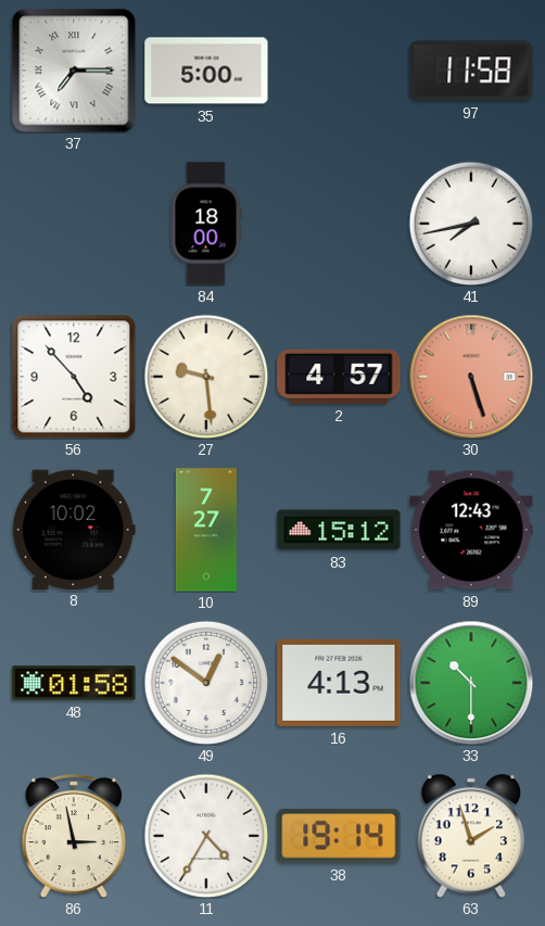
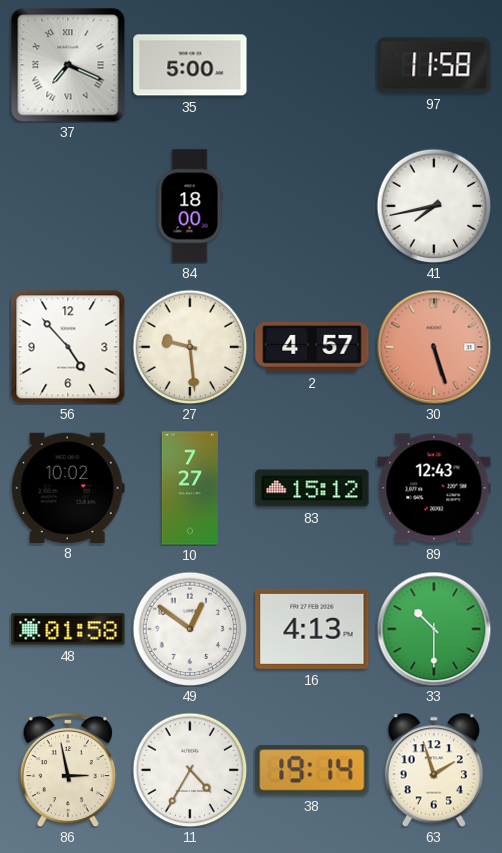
37: 7:15 -> 7:19
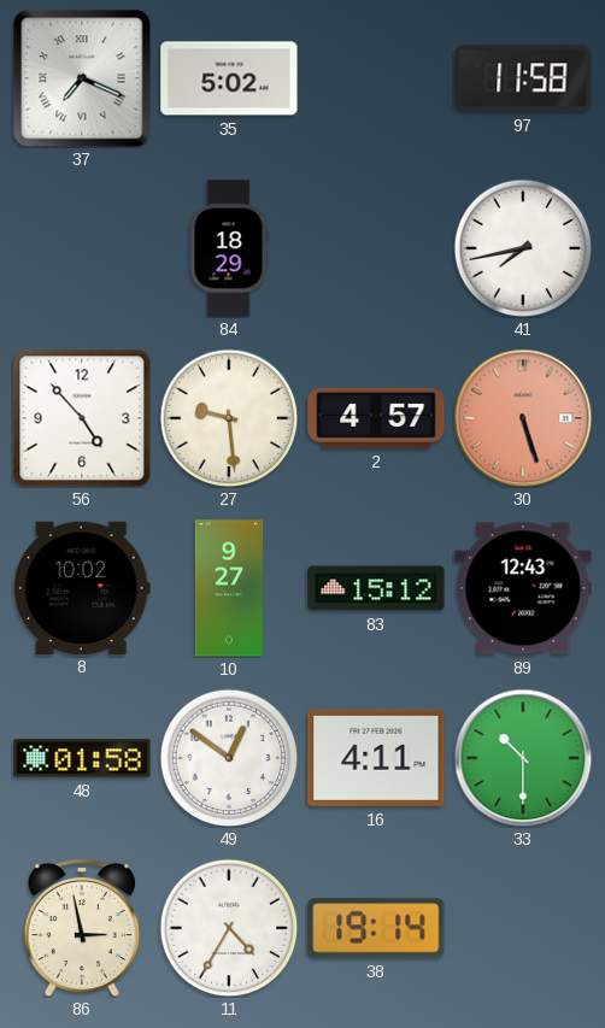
35: 5:00 -> 5:02
84: 18:00 -> 18:29
10: 7:27 -> 9:27
16: 4:13 -> 4:11
63: 1:57 -> none
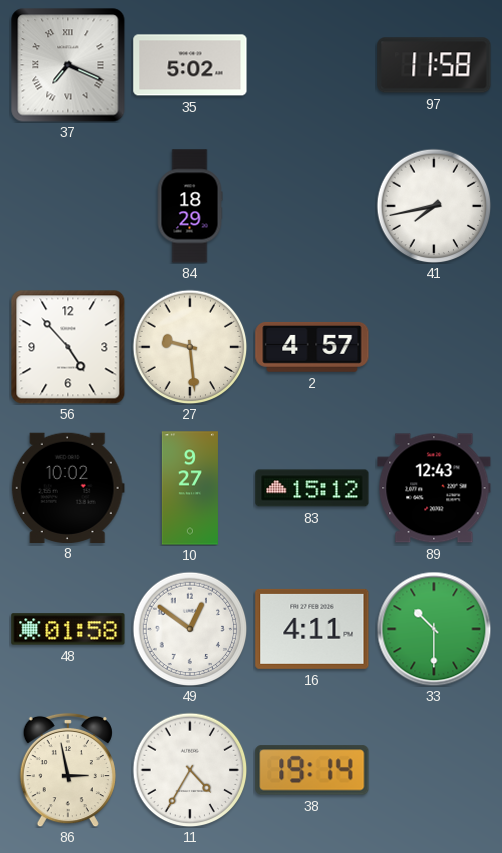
30: 5:27 -> none
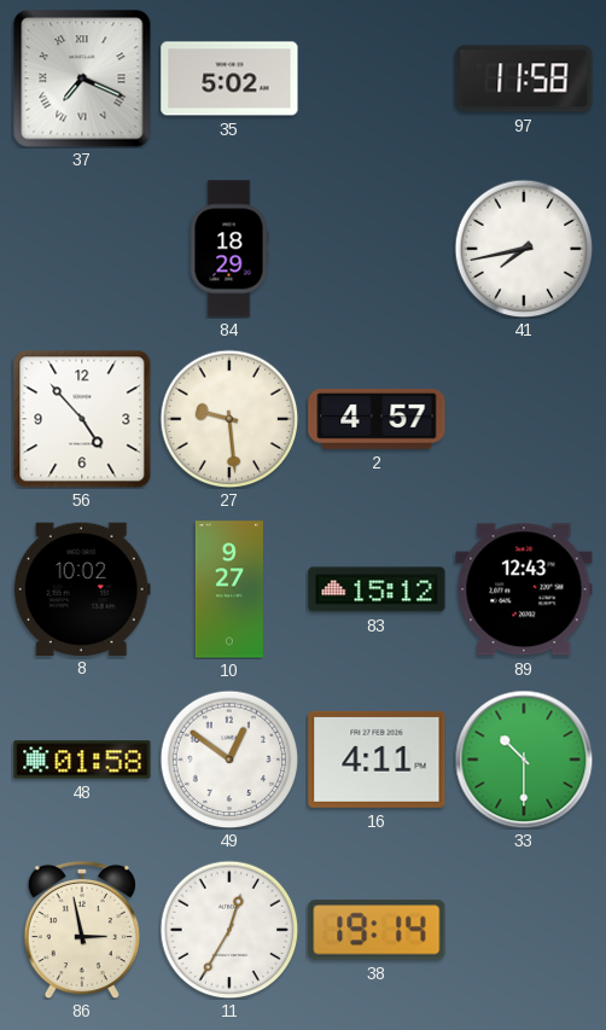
11: 4:35 -> 12:35
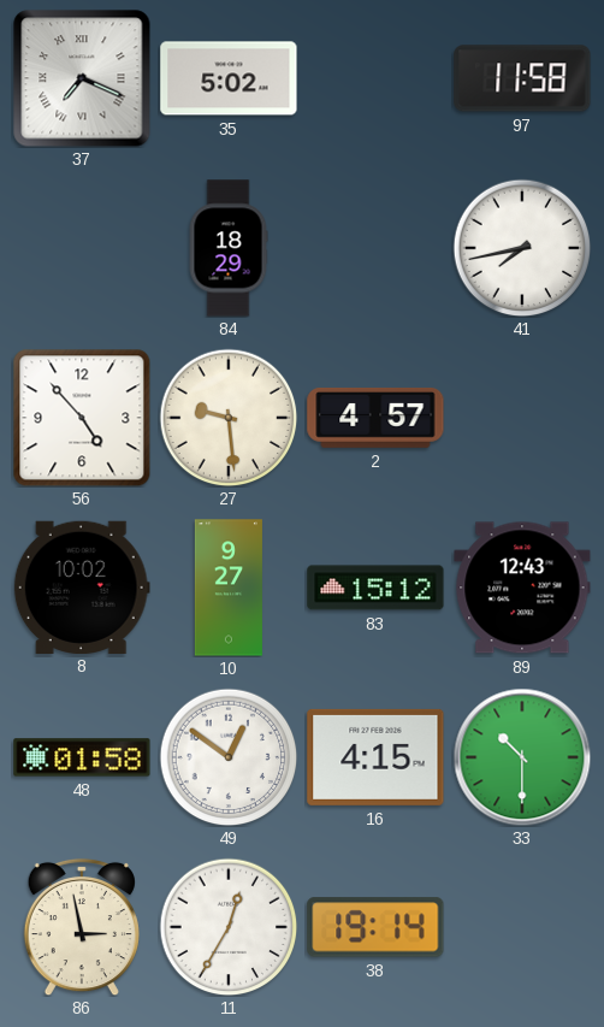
16: 4:11 -> 4:15
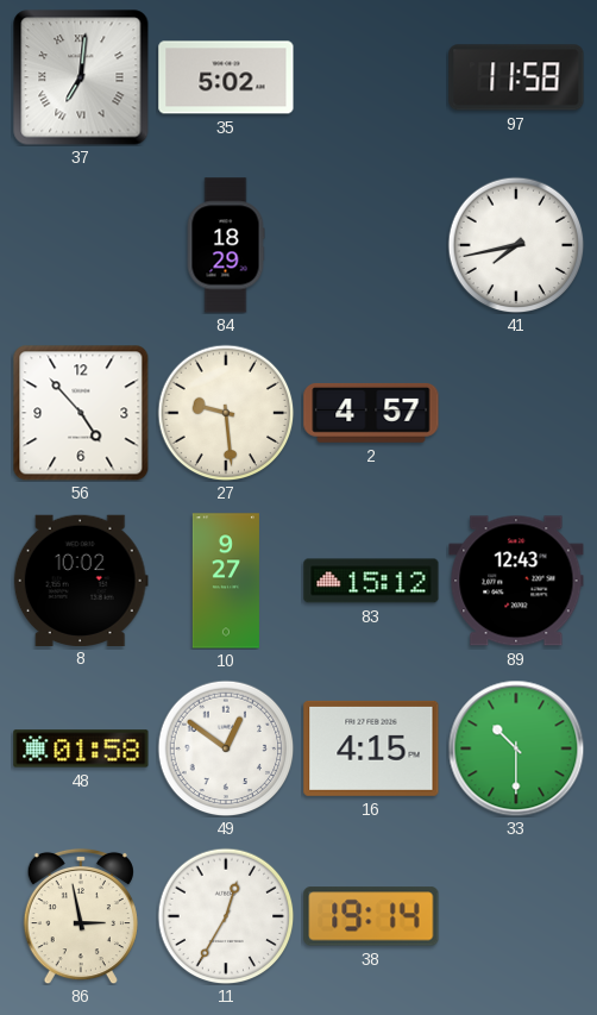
37: 7:19 -> 7:01
